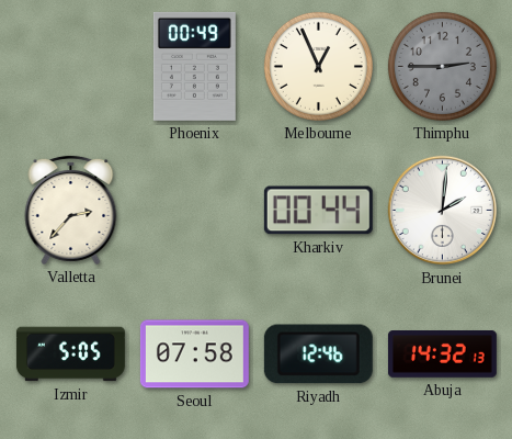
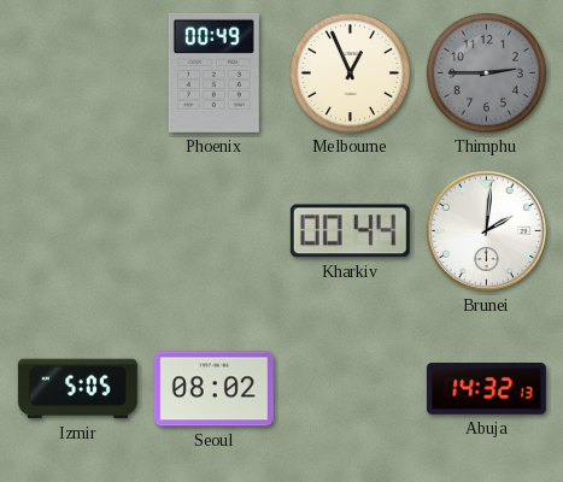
Valletta: 2:37 -> none
Seoul: 07:58 -> 08:02
Riyadh: 12:46 -> none
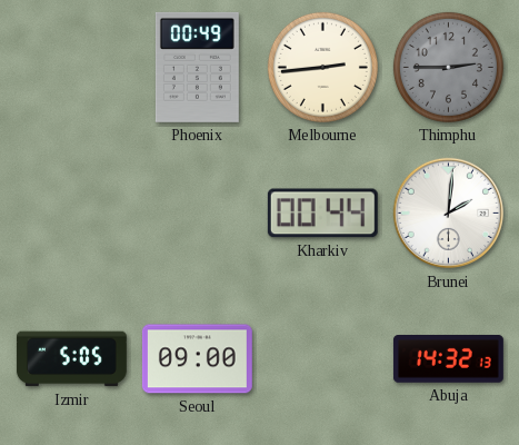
Melbourne: 12:56 -> 2:44
Seoul: 08:02 -> 09:00
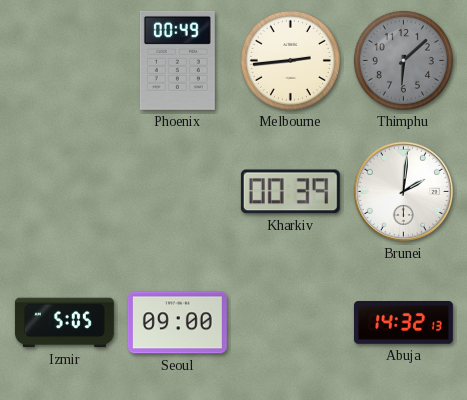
Thimphu: 2:45 -> 6:08
Kharkiv: 00:44 -> 00:39
